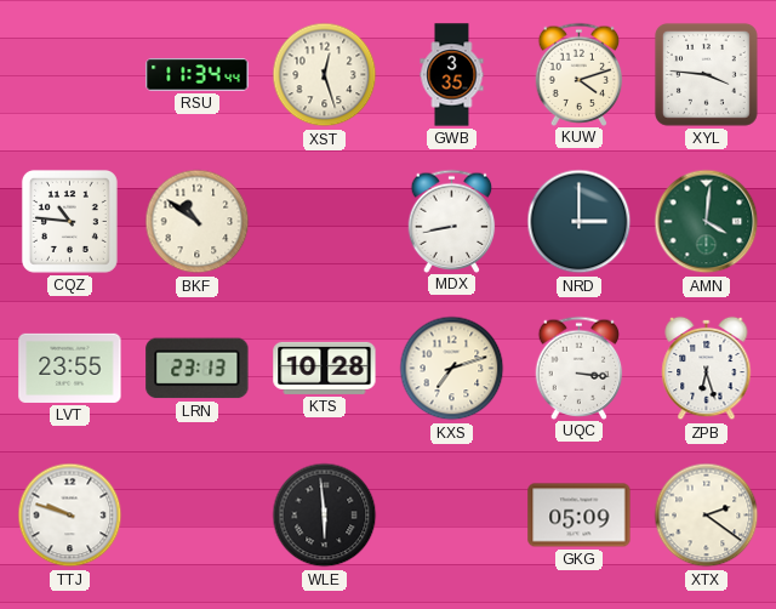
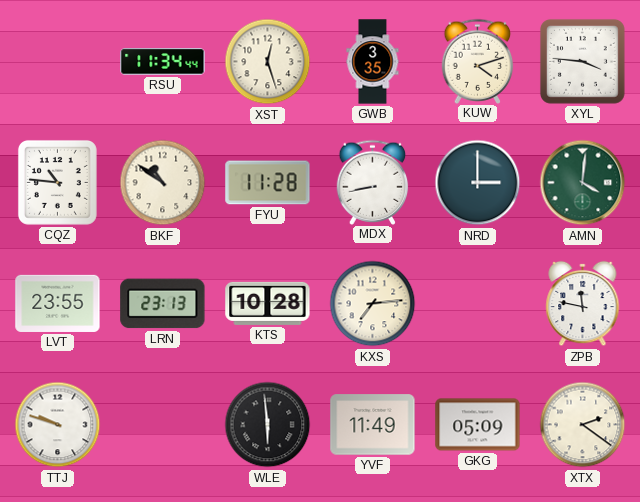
FYU: none -> 11:28
KXS: 7:12 -> 7:14
UQC: 3:16 -> none
ZPB: 6:27 -> 11:47
YVF: none -> 11:49
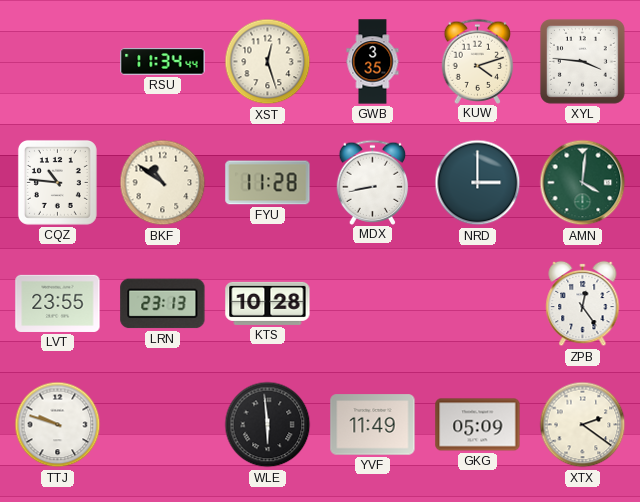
KXS: 7:14 -> none
ZPB: 11:47 -> 12:24
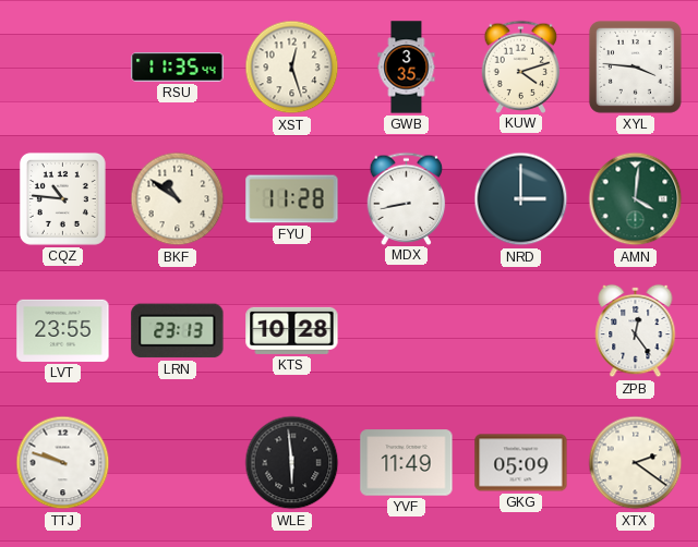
RSU: 11:34 -> 11:35
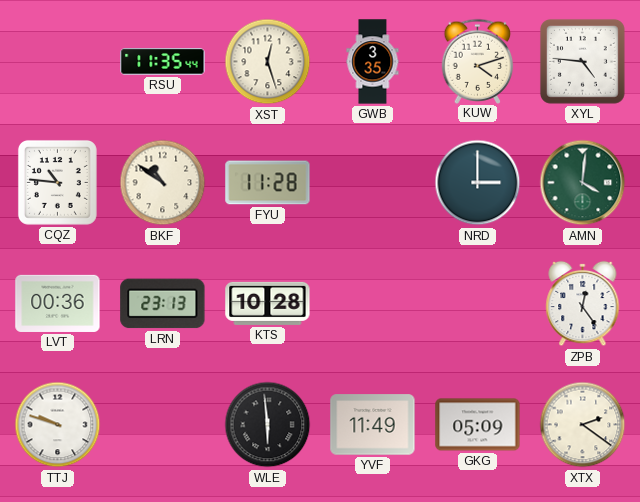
XYL: 3:46 -> 4:46
MDX: 8:43 -> none
LVT: 23:55 -> 00:36
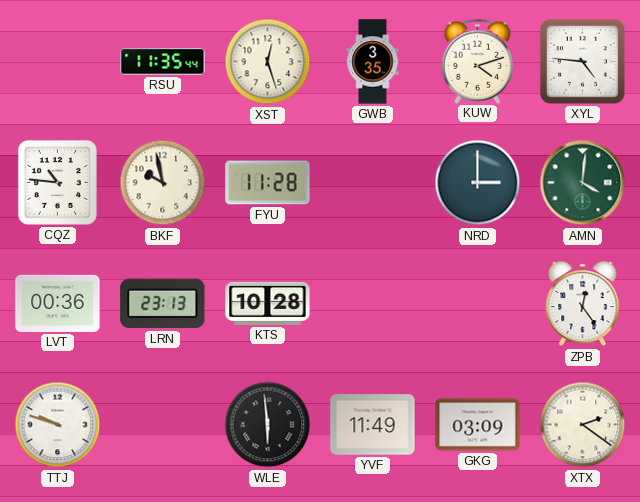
BKF: 10:51 -> 9:58
GKG: 05:09 -> 03:09
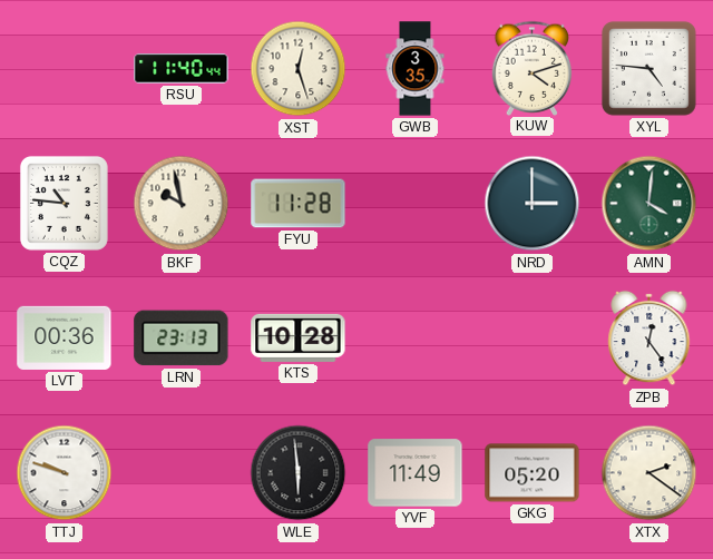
RSU: 11:35 -> 11:40
GKG: 03:09 -> 05:20
